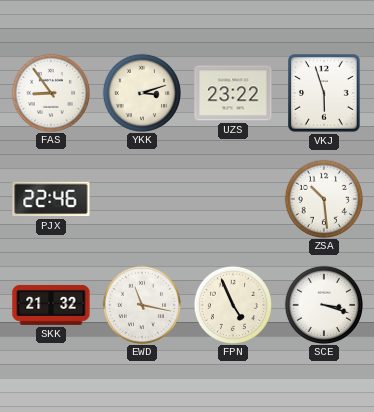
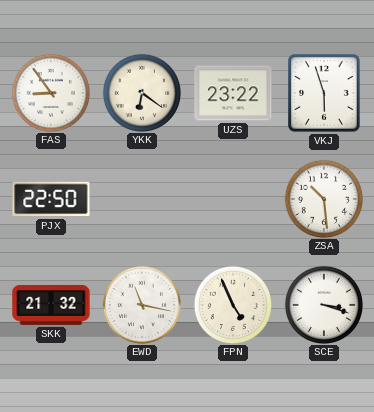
YKK: 3:12 -> 6:21
PJX: 22:46 -> 22:50
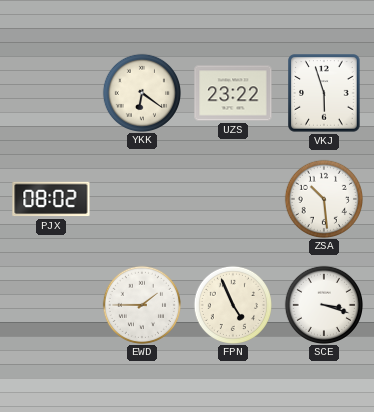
FAS: 8:54 -> none
PJX: 22:50 -> 08:02
SKK: 21:32 -> none
EWD: 11:17 -> 1:45
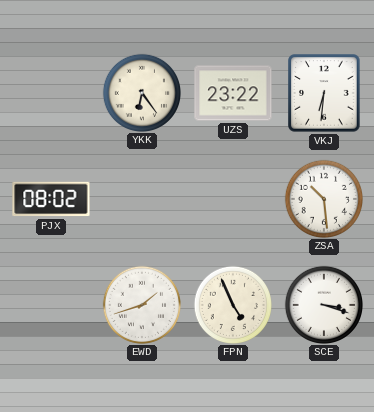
YKK: 6:21 -> 6:24
VKJ: 5:57 -> 6:31
EWD: 1:45 -> 1:42
